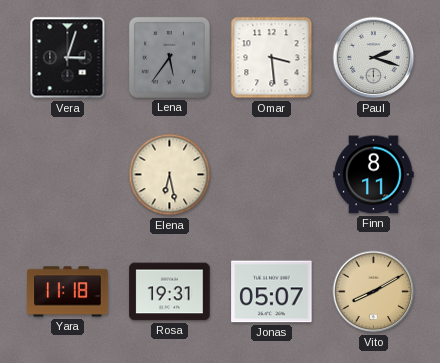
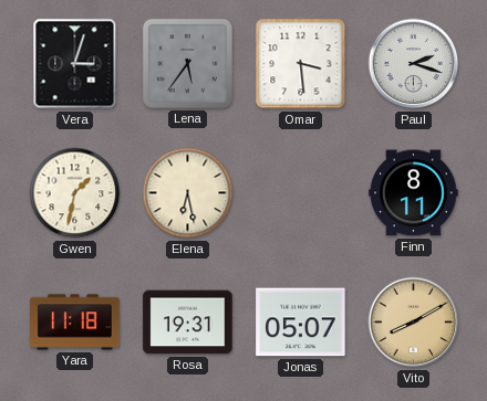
Gwen: none -> 1:32
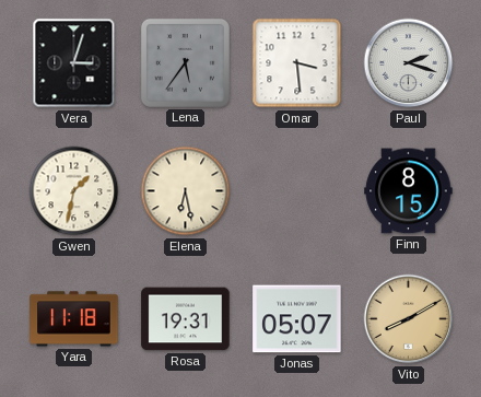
Finn: 8:11 -> 8:15
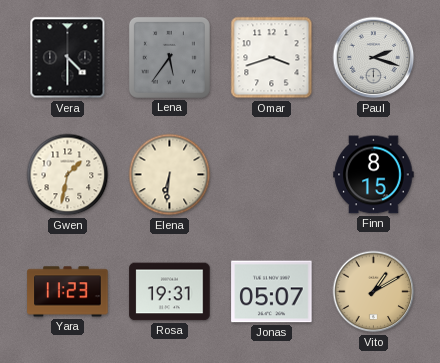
Vera: 3:03 -> 4:30
Omar: 3:29 -> 3:42
Elena: 6:28 -> 6:31
Yara: 11:18 -> 11:23
Vito: 8:10 -> 1:10
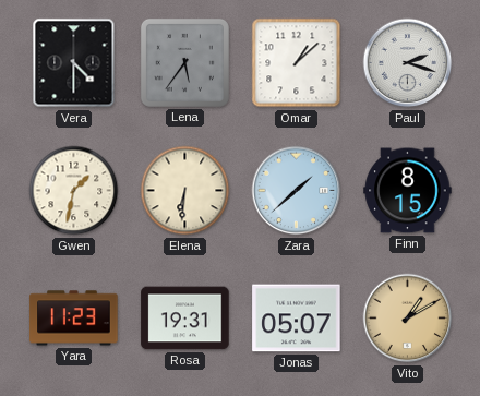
Omar: 3:42 -> 1:08
Zara: none -> 1:38
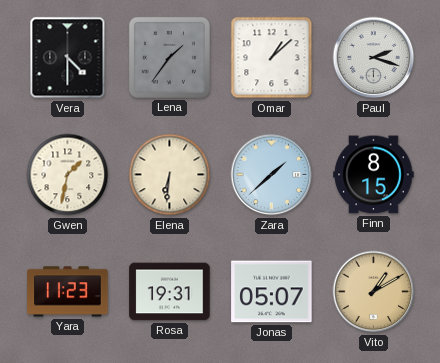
Lena: 5:36 -> 1:36
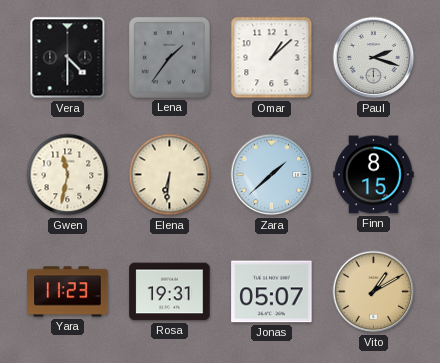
Gwen: 1:32 -> 11:32
